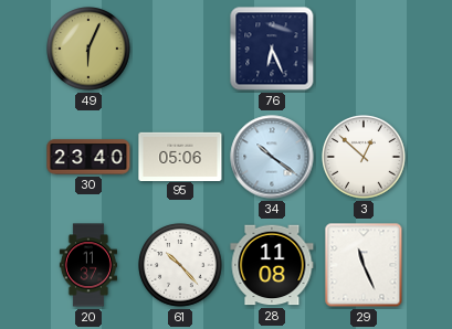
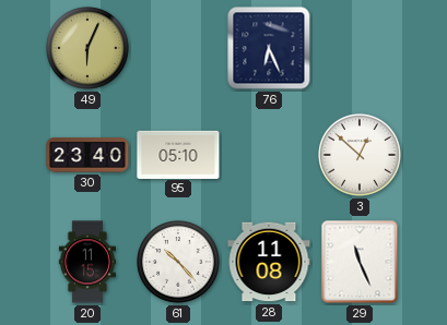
95: 05:06 -> 05:10
34: 10:21 -> none
20: 11:37 -> 11:15
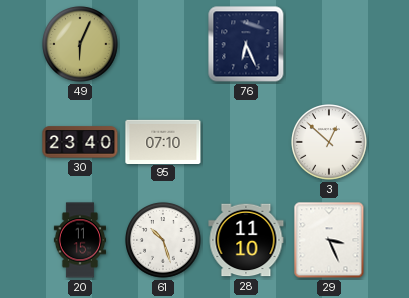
95: 05:10 -> 07:10
61: 10:23 -> 10:27
28: 11:08 -> 11:10
29: 11:26 -> 3:26
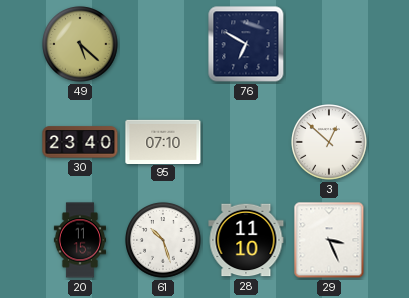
49: 6:04 -> 5:22
76: 6:26 -> 6:50
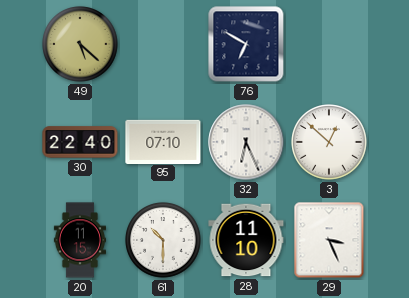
30: 23:40 -> 22:40
32: none -> 6:26
61: 10:27 -> 10:30
